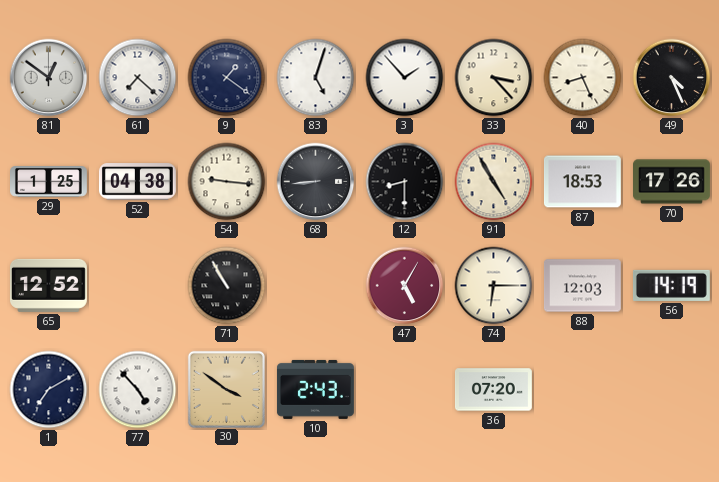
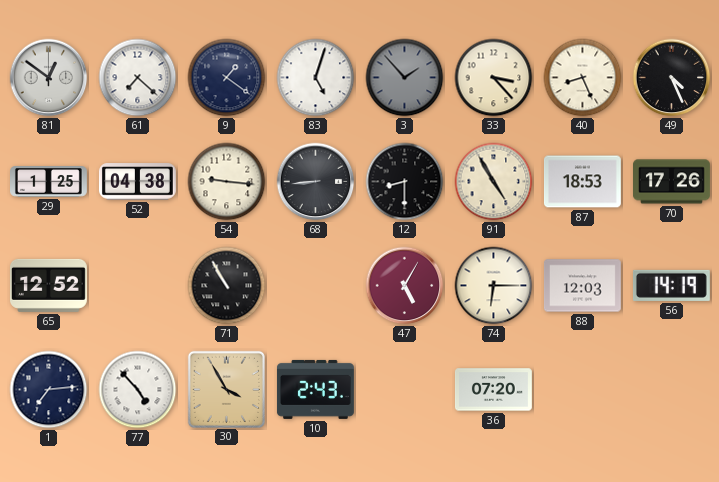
3 dial: white -> grey
1: 7:10 -> 7:14
30: 3:51 -> 3:55
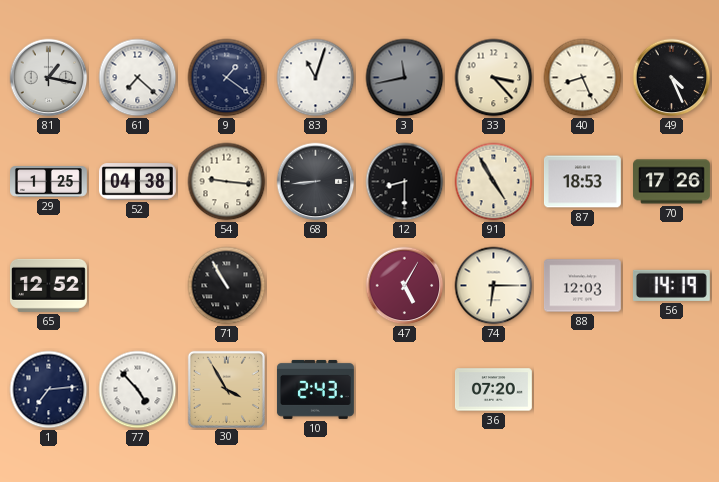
81: 12:51 -> 1:17
83: 5:03 -> 11:03
3: 1:53 -> 11:43
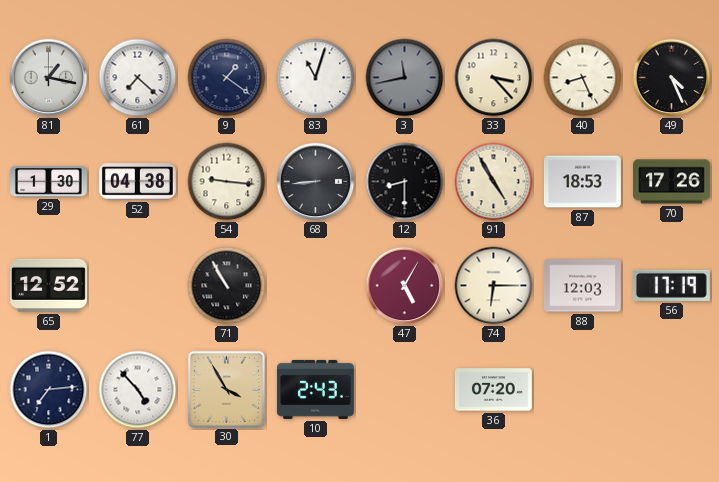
29: 1:25 -> 1:30
56: 14:19 -> 17:19
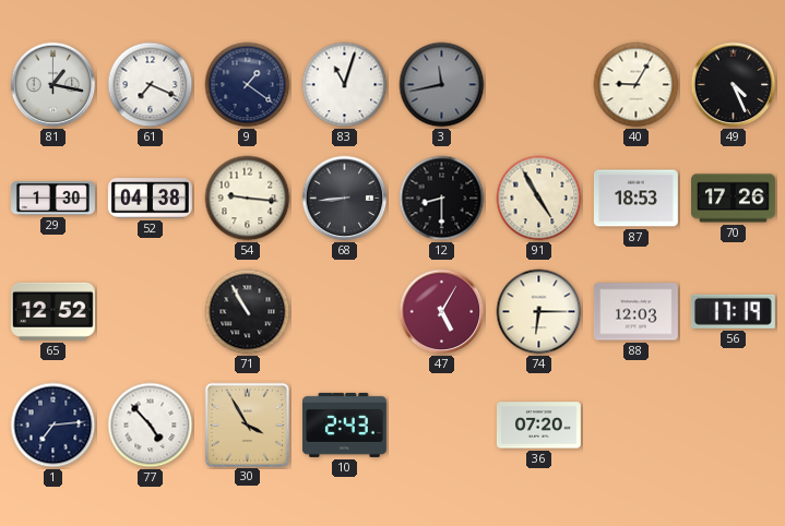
61: 7:22 -> 7:19
33: 3:23 -> none
40: 8:26 -> 9:05
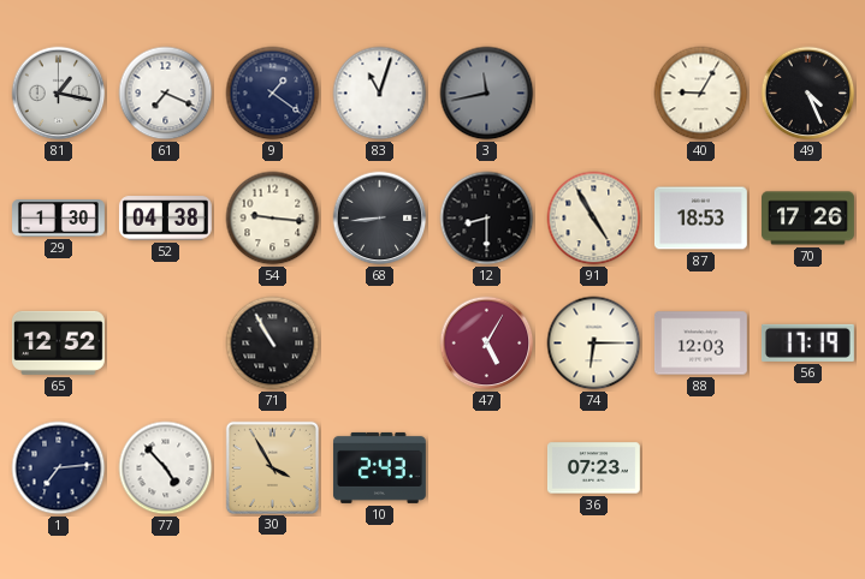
36: 07:20 -> 07:23
